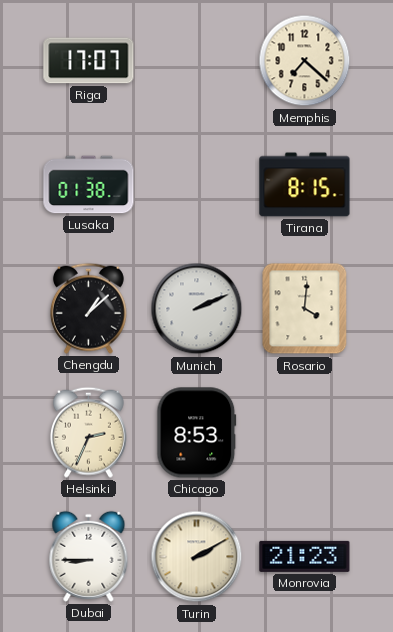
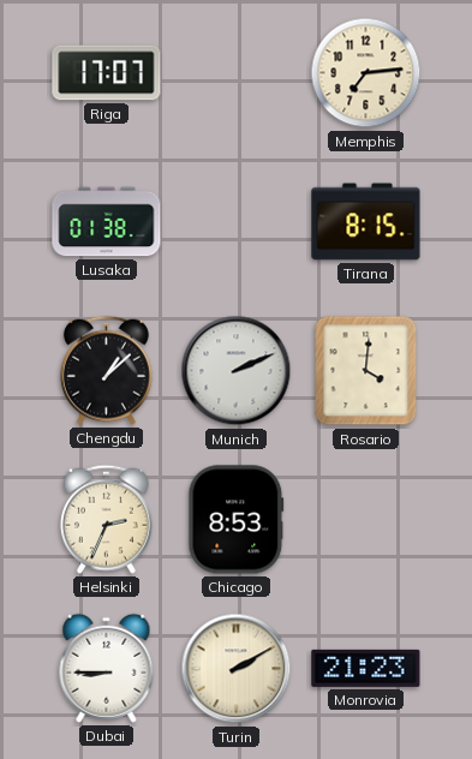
Memphis: 7:22 -> 7:14
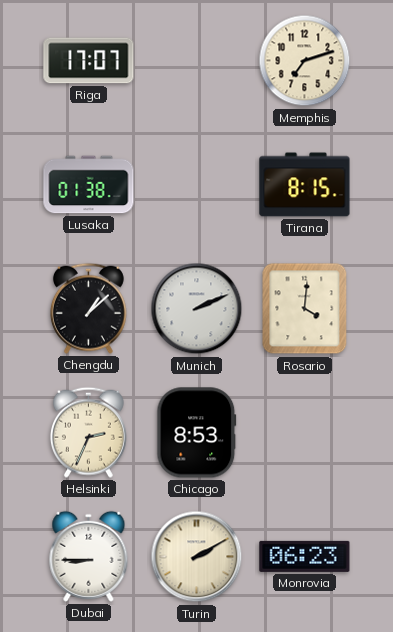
Memphis: 7:14 -> 7:12
Monrovia: 21:23 -> 06:23
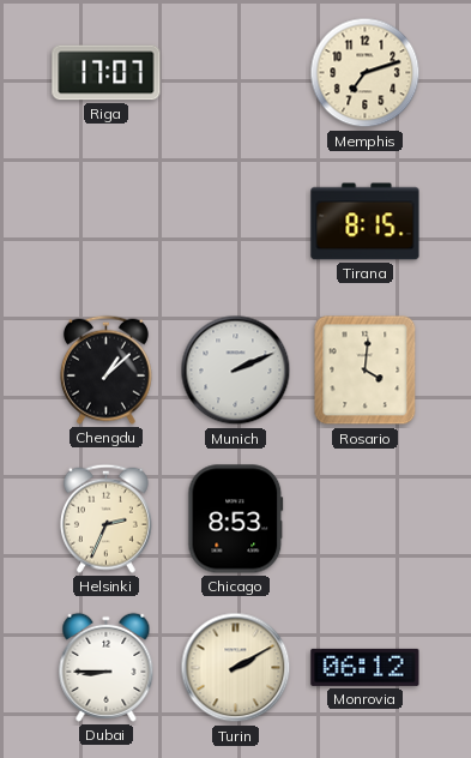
Lusaka: 01:38 -> none
Monrovia: 06:23 -> 06:12
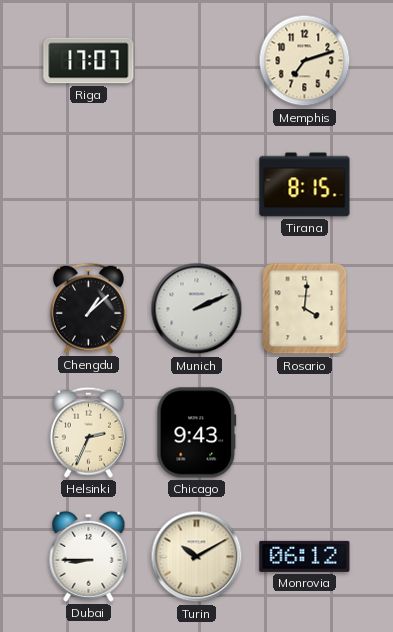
Chicago: 8:53 -> 9:43
Turin: 2:10 -> 10:10
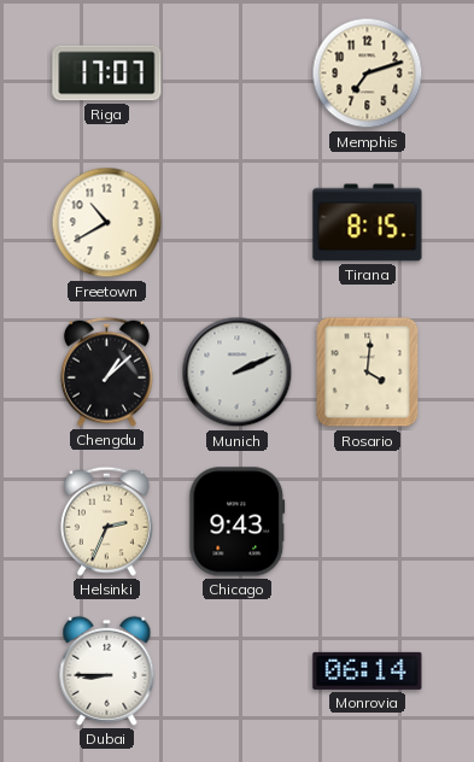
Freetown: none -> 10:40
Turin: 10:10 -> none
Monrovia: 06:12 -> 06:14
